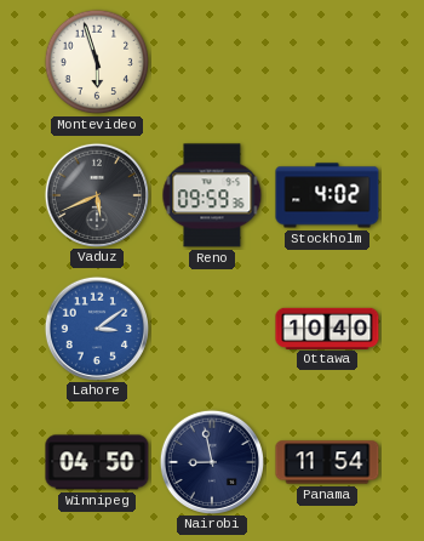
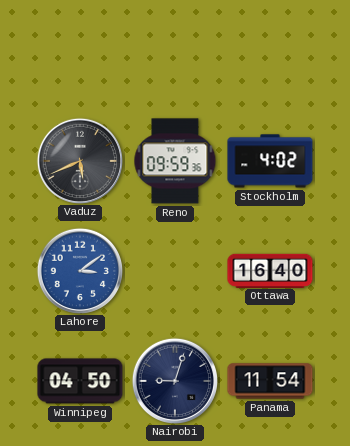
Montevideo: 5:57 -> none
Ottawa: 10:40 -> 16:40
Nairobi: 8:58 -> 9:03
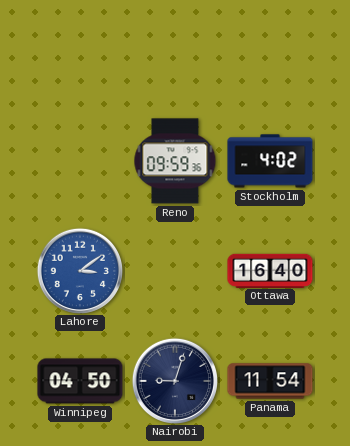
Vaduz: 5:41 -> none
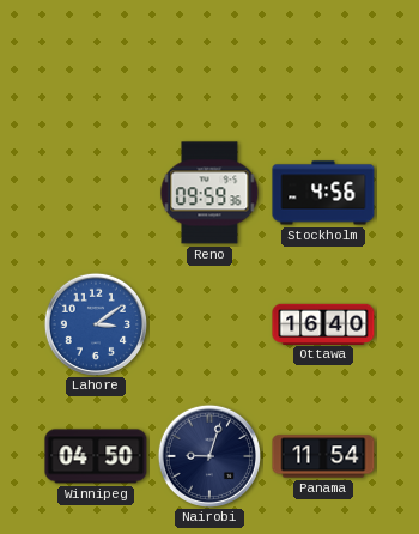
Stockholm: 4:02 -> 4:56
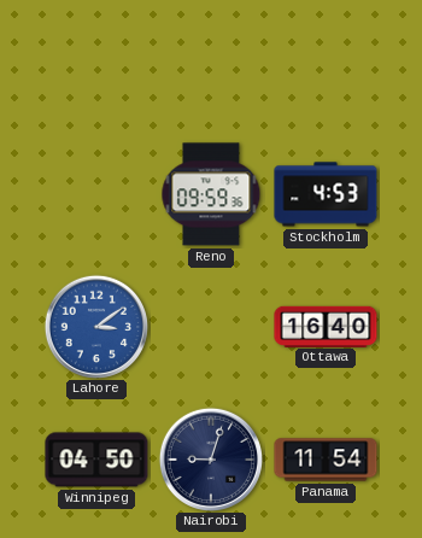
Stockholm: 4:56 -> 4:53
